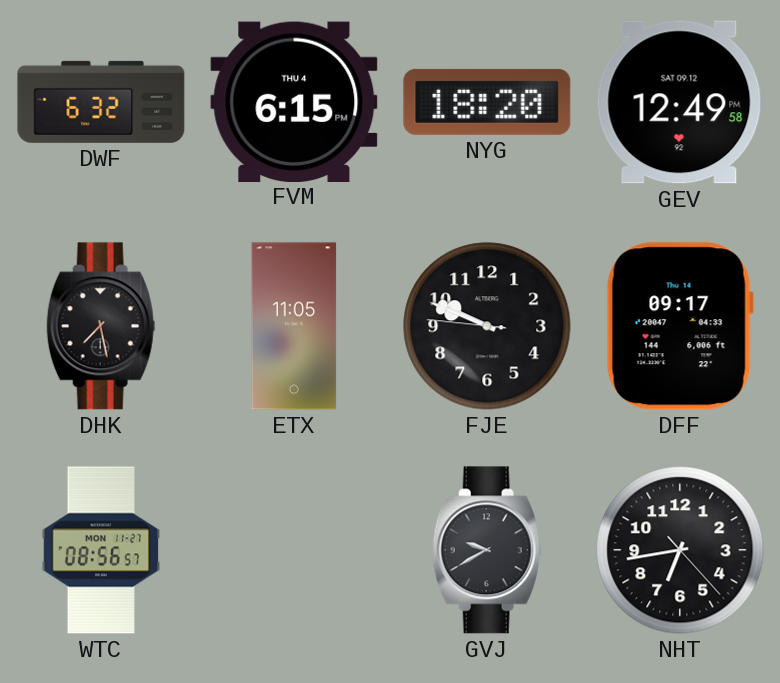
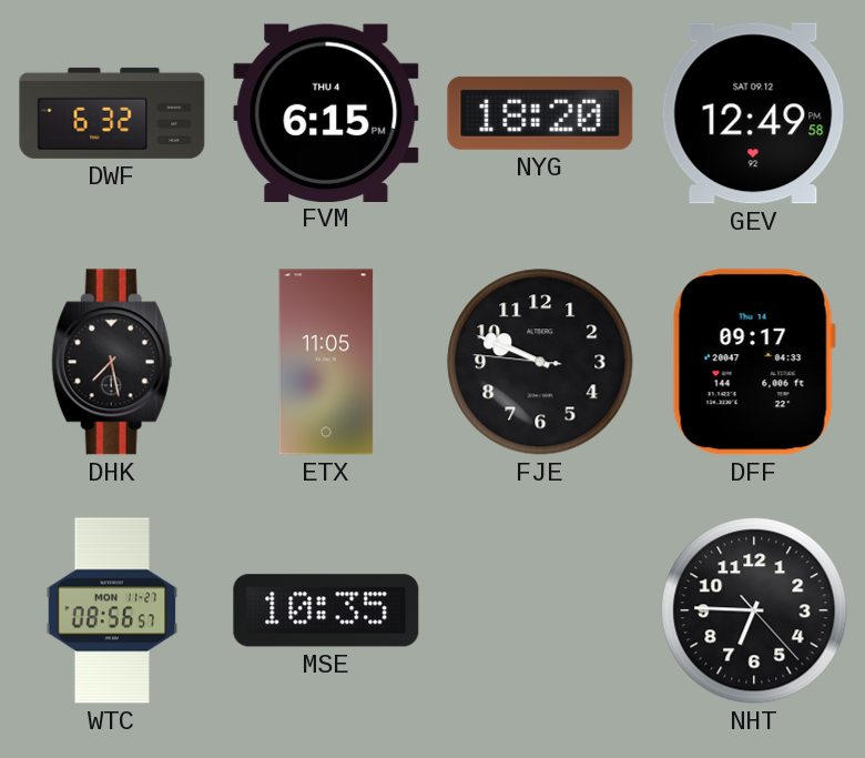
MSE: none -> 10:35
GVJ: 9:40 -> none
NHT: 6:43 -> 6:45
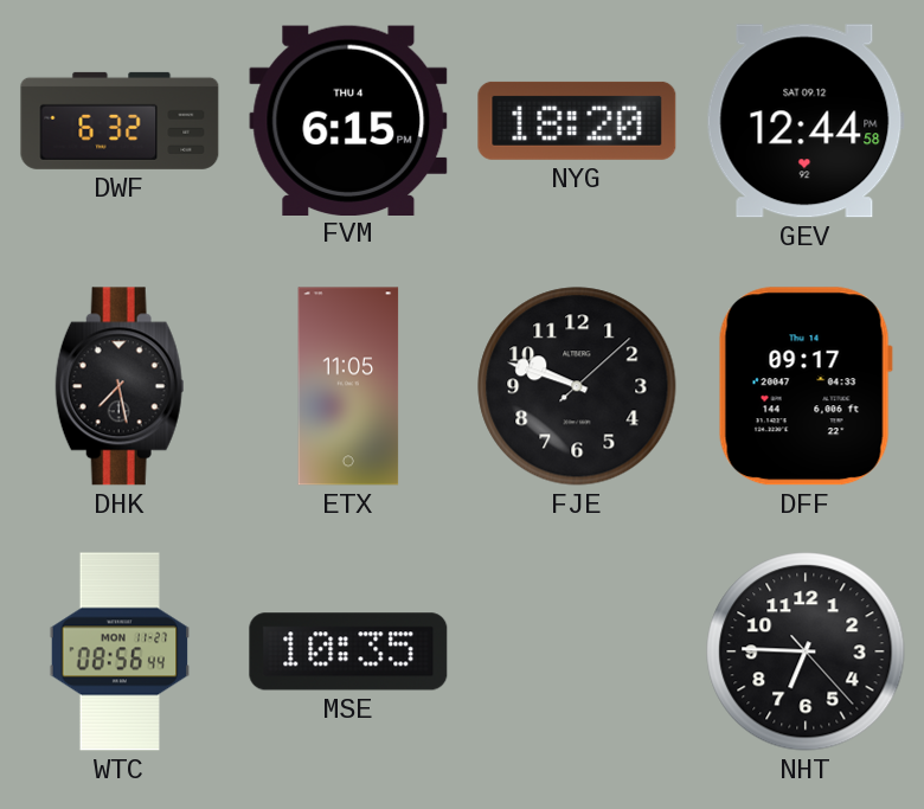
GEV: 12:49 -> 12:44
FJE: 9:48:46 -> 9:48:08
WTC: 08:56:57 -> 08:56:44
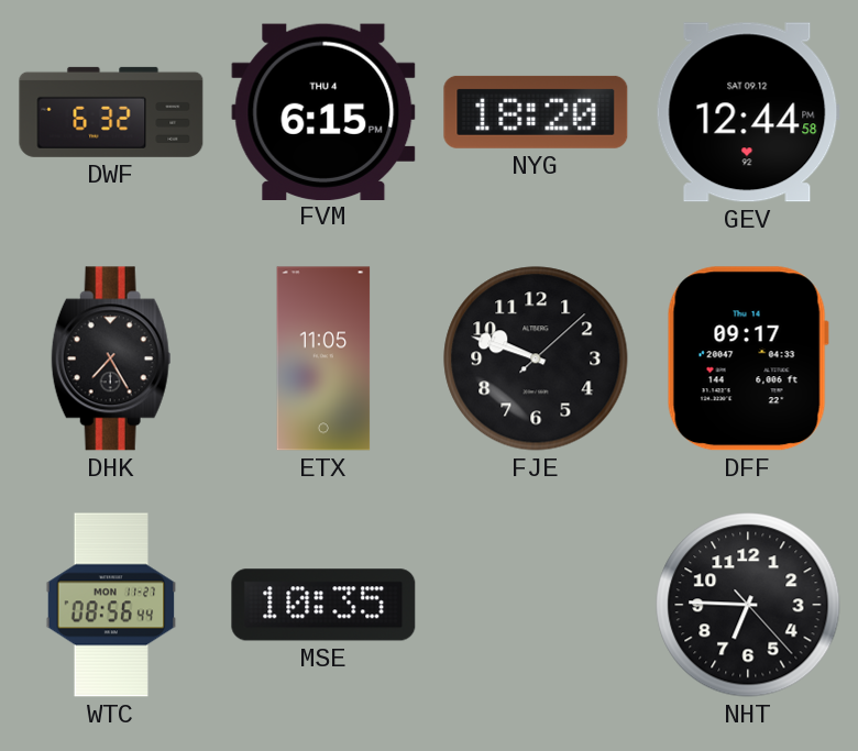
DHK: 7:28 -> 7:25
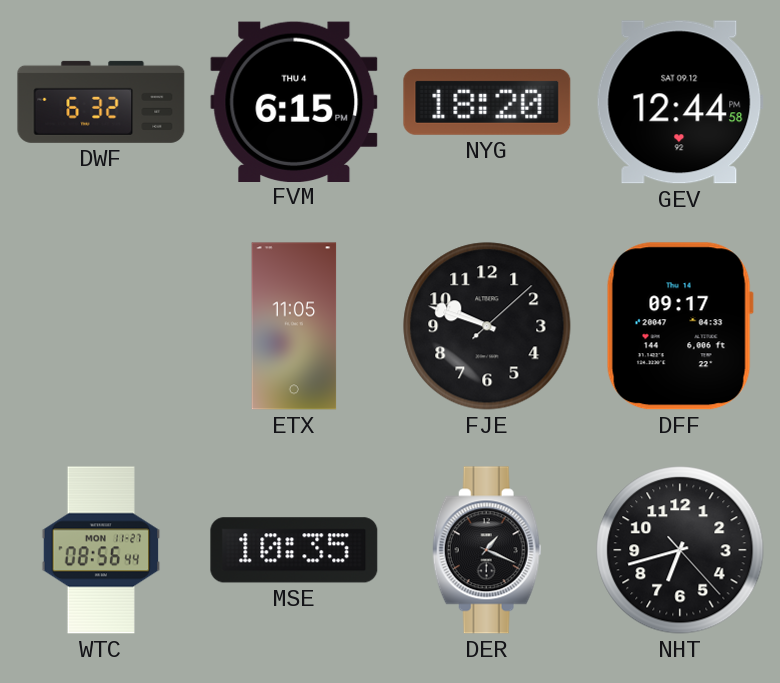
DHK: 7:25 -> none
DER: none -> 1:19
NHT: 6:45 -> 6:42
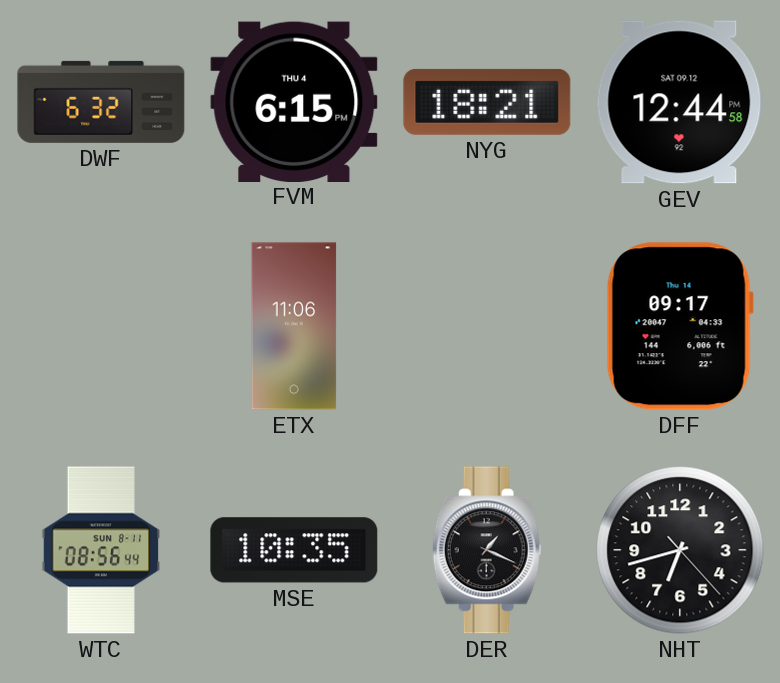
NYG: 18:20 -> 18:21
ETX: 11:05 -> 11:06
FJE: 9:48 -> none
WTC date: MON 11-27 -> SUN 8-11
